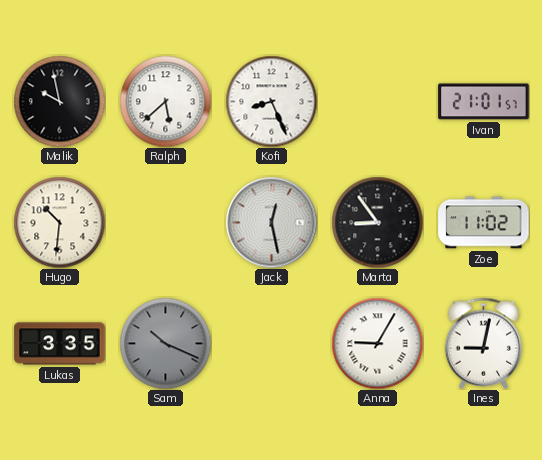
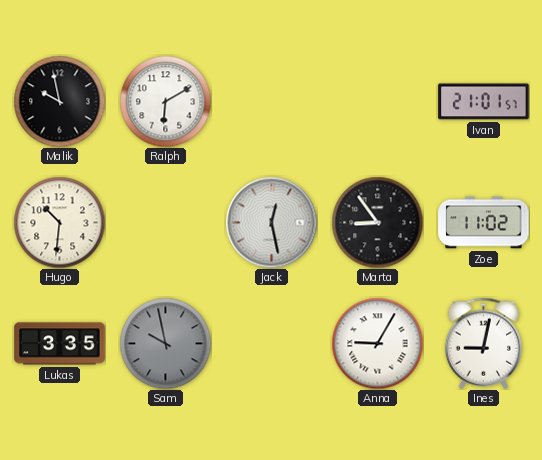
Ralph: 5:38 -> 6:10
Kofi: 8:26 -> none
Sam: 10:19 -> 9:58
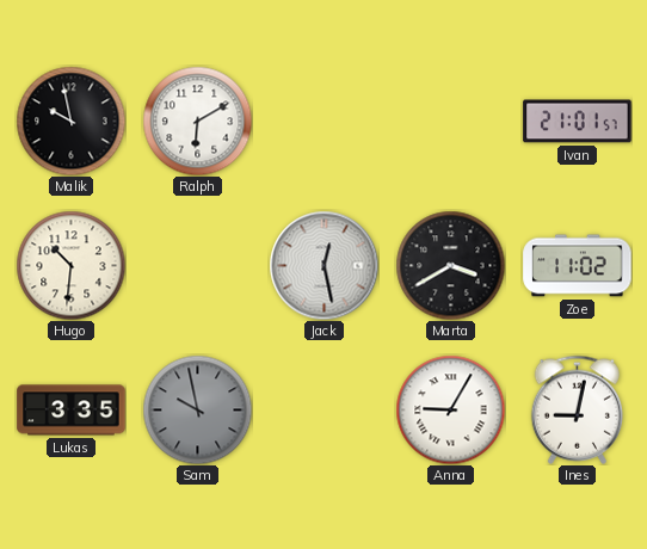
Marta: 8:54 -> 3:40
